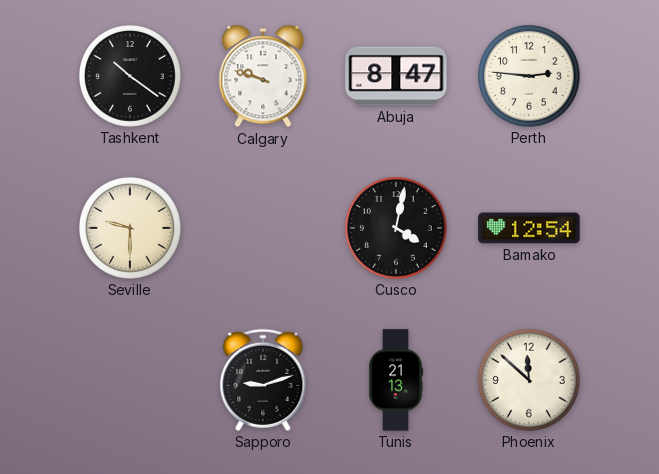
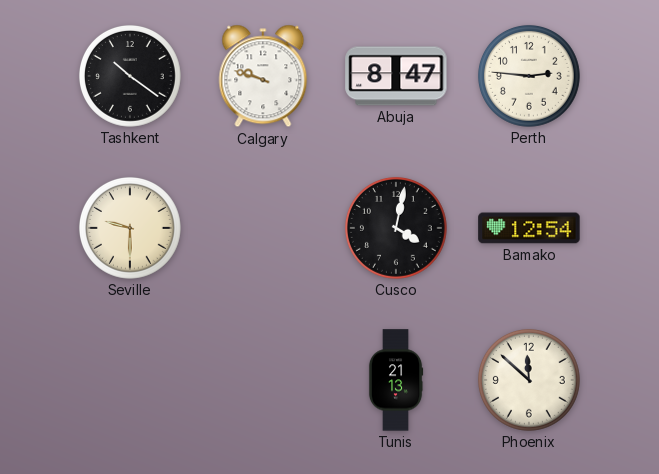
Sapporo: 9:12 -> none
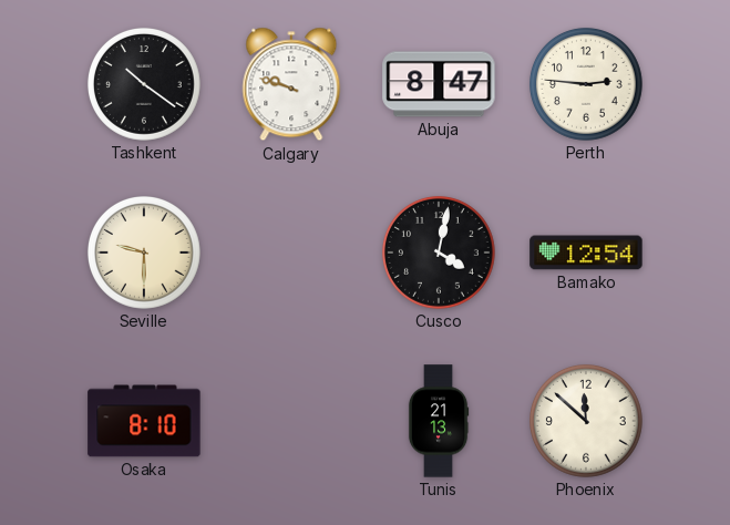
Osaka: none -> 8:10
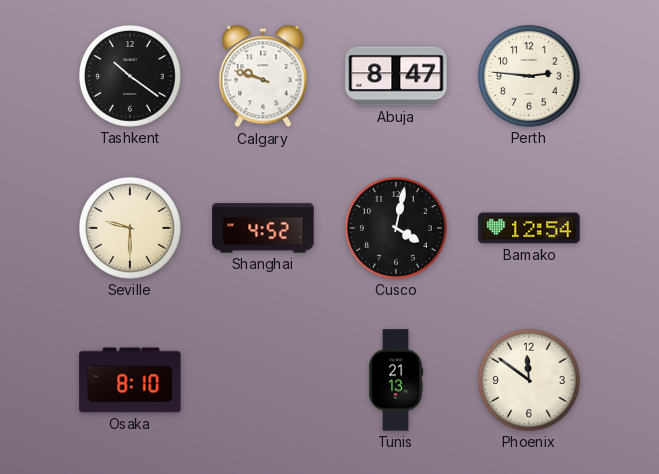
Shanghai: none -> 4:52
Phoenix: 11:52 -> 11:51
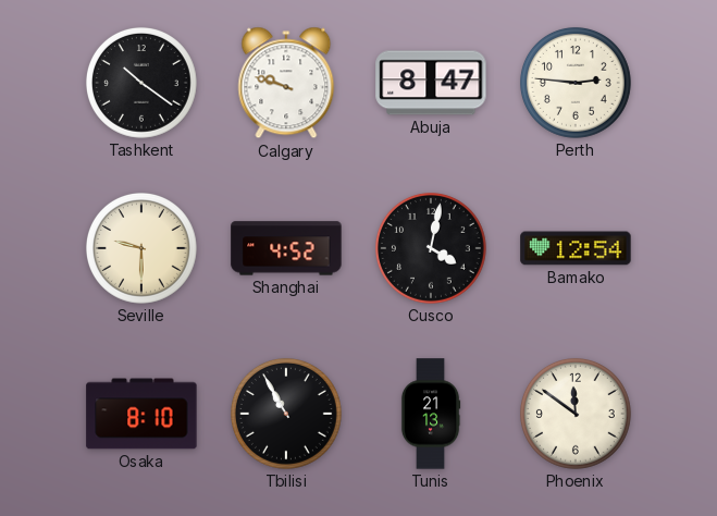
Tbilisi: none -> 10:55
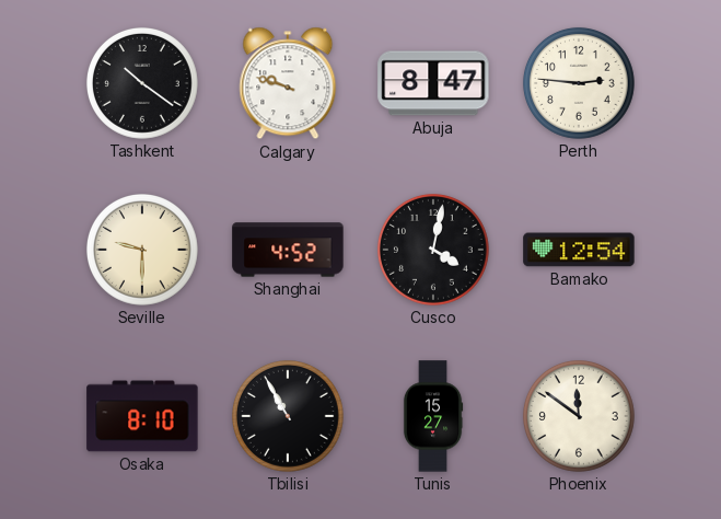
Tunis: 21:13 -> 15:27
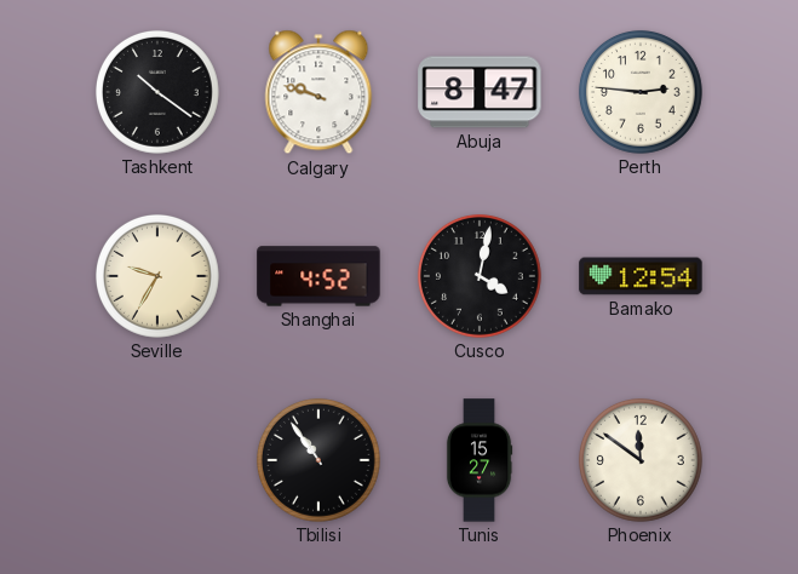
Seville: 9:30 -> 9:35
Osaka: 8:10 -> none
Tbilisi: 10:55 -> 10:54
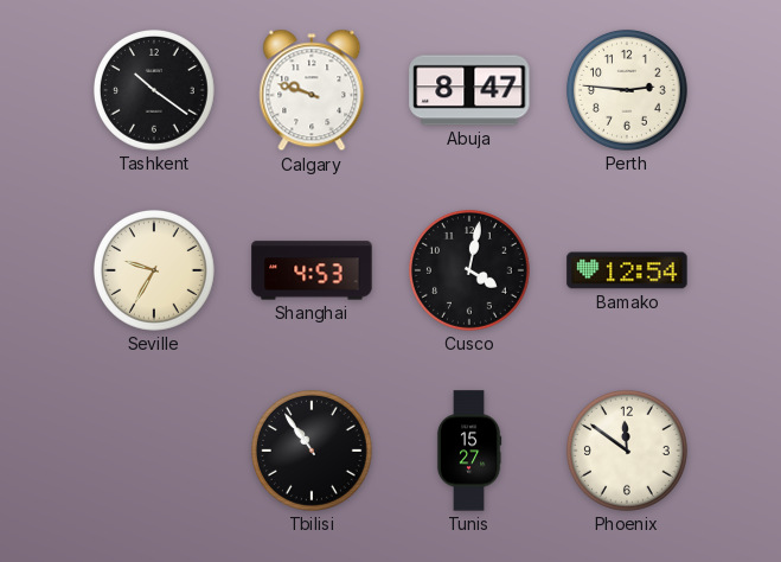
Shanghai: 4:52 -> 4:53
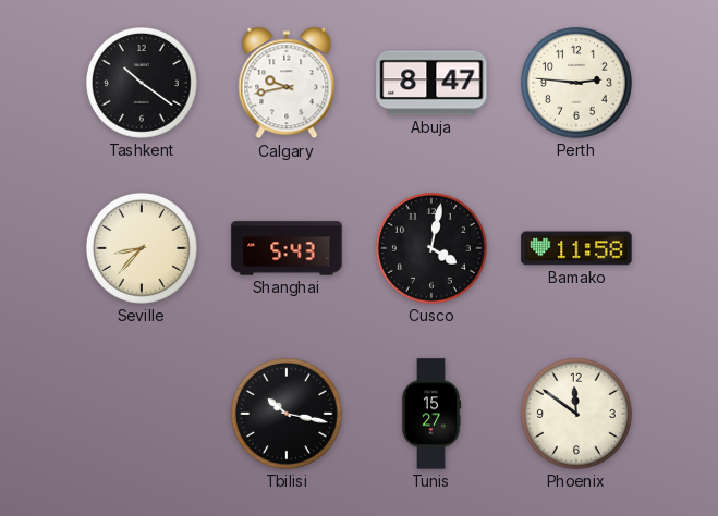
Calgary: 9:48 -> 9:43
Seville: 9:35 -> 8:37
Shanghai: 4:53 -> 5:43
Bamako: 12:54 -> 11:58
Tbilisi: 10:54 -> 10:17
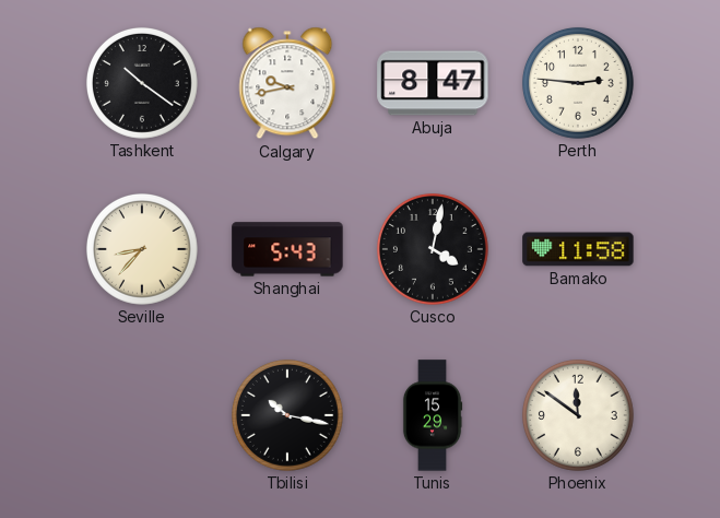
Tunis: 15:27 -> 15:29
